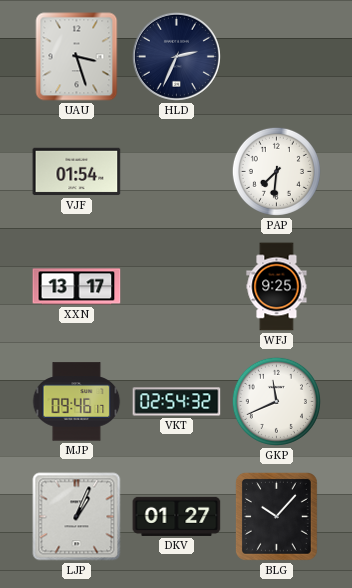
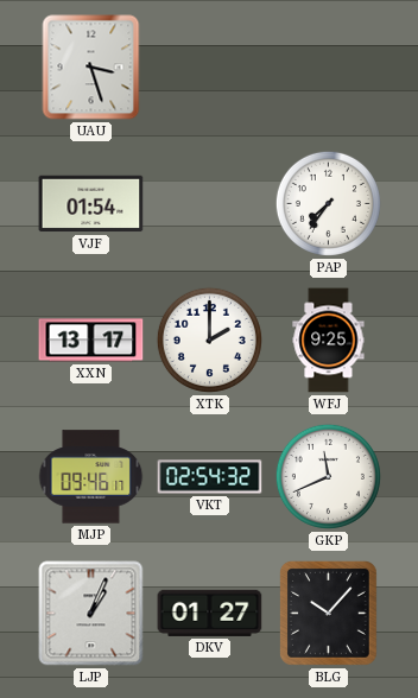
HLD: 2:34 -> none
PAP: 7:31 -> 7:36
XTK: none -> 2:00
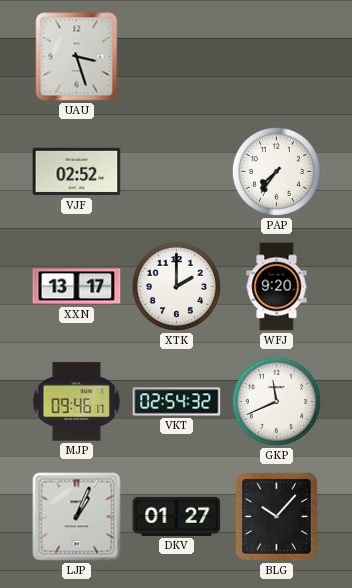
VJF: 01:54 -> 02:52
WFJ: 9:25 -> 9:20
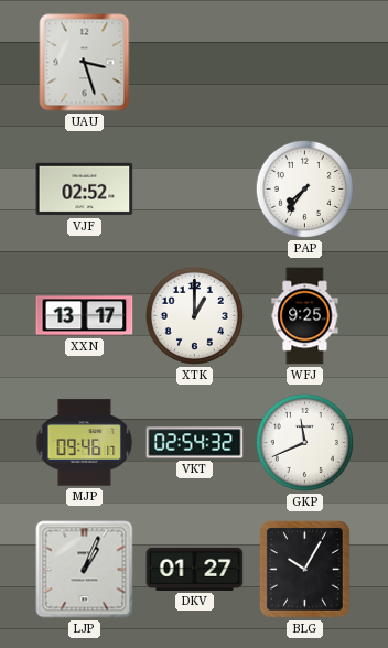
XTK: 2:00 -> 1:00
WFJ: 9:20 -> 9:25
BLG: 10:07 -> 10:05
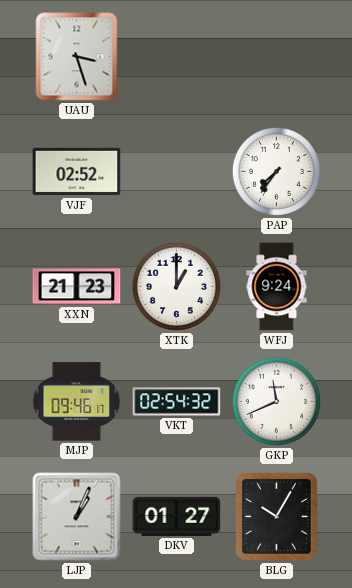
XXN: 13:17 -> 21:23
WFJ: 9:25 -> 9:24
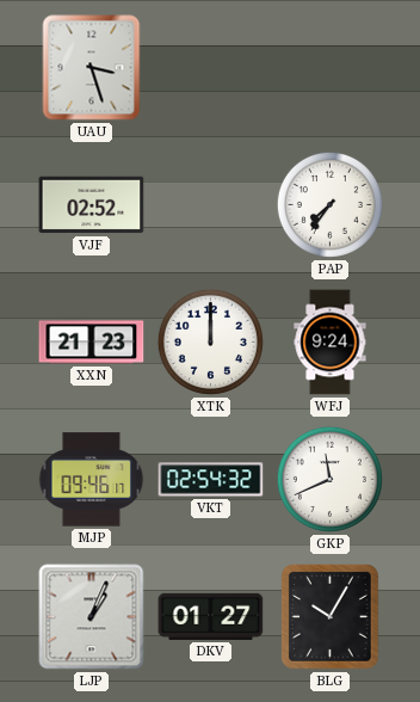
XTK: 1:00 -> 12:00
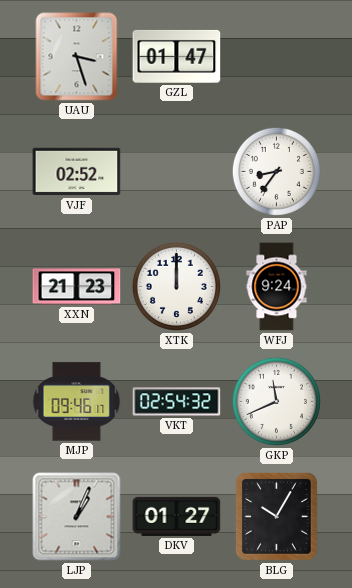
GZL: none -> 01:47
PAP: 7:36 -> 8:36
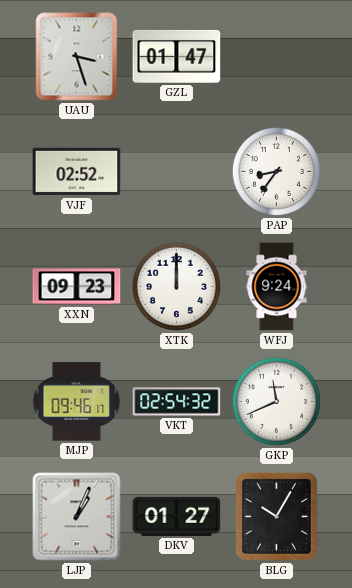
XXN: 21:23 -> 09:23
